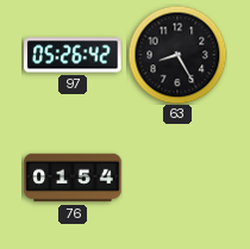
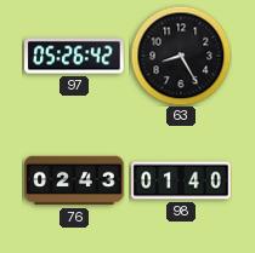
76: 01:54 -> 02:43
98: none -> 01:40
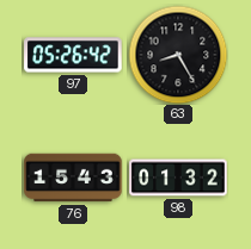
76: 02:43 -> 15:43
98: 01:40 -> 01:32
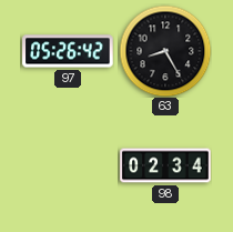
76: 15:43 -> none
98: 01:32 -> 02:34
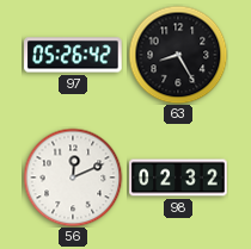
56: none -> 12:11
98: 02:34 -> 02:32
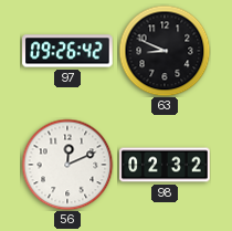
97: 05:26 -> 09:26
63: 8:25 -> 8:49
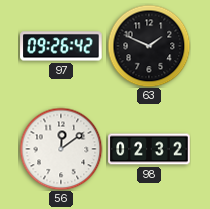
63: 8:49 -> 1:49
56: 12:11 -> 12:09
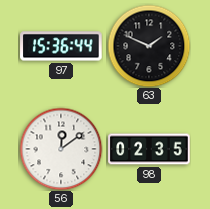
97: 09:26 -> 15:36
98: 02:32 -> 02:35
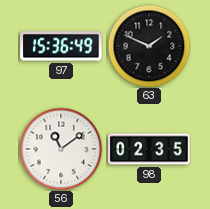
97: 15:36:44 -> 15:36:49
56: 12:09 -> 11:09
